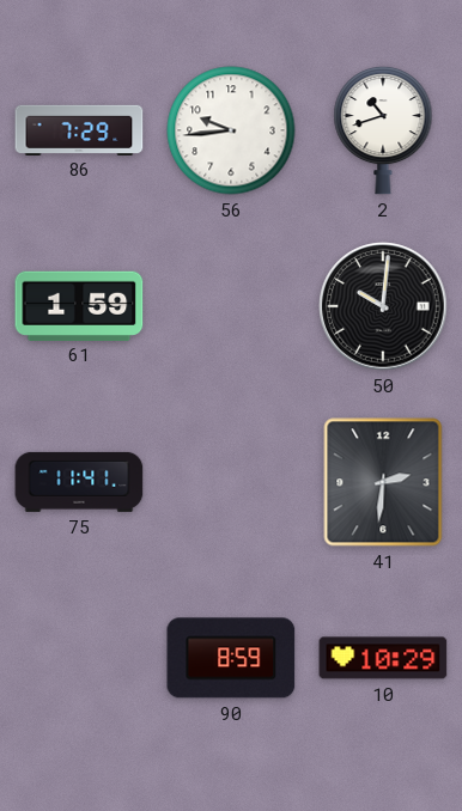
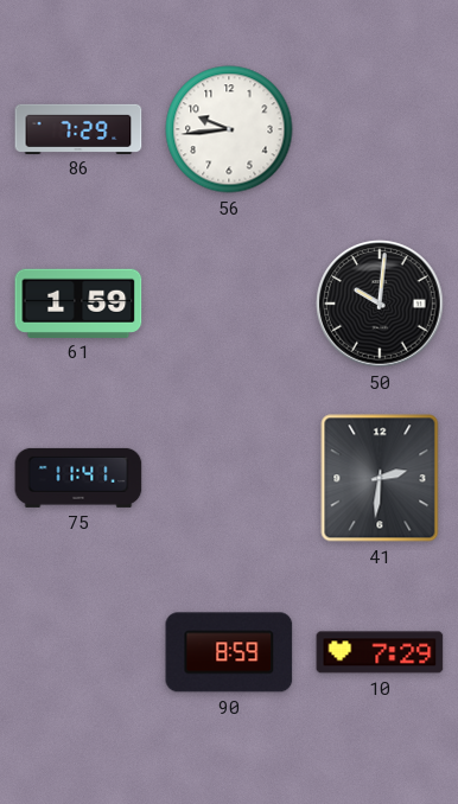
2: 10:42 -> none
10: 10:29 -> 7:29
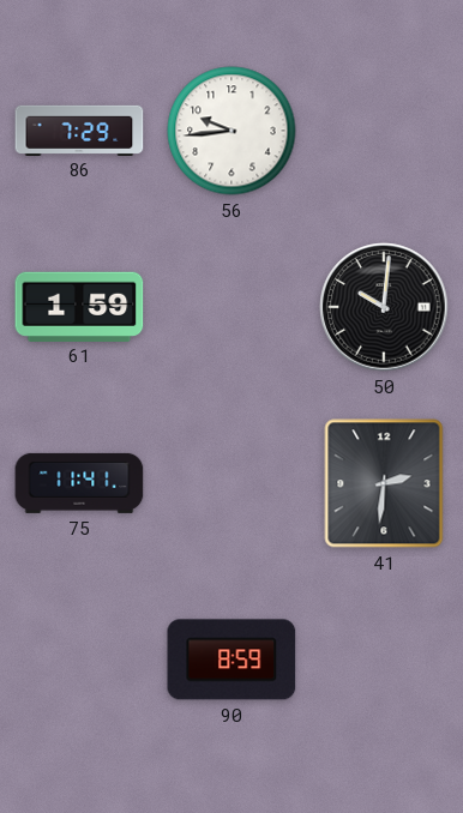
10: 7:29 -> none
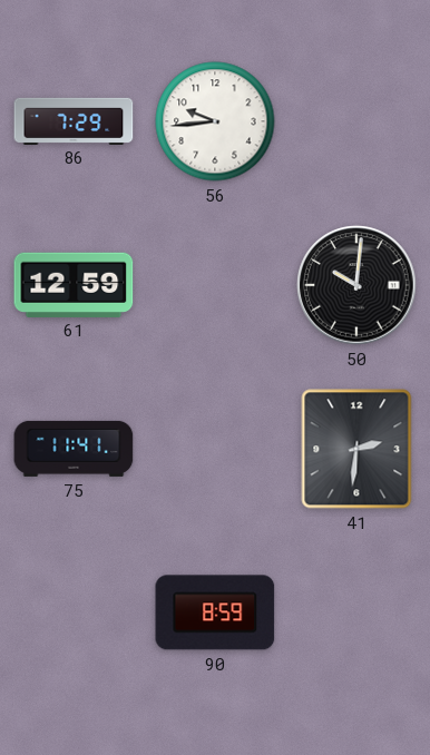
61: 1:59 -> 12:59
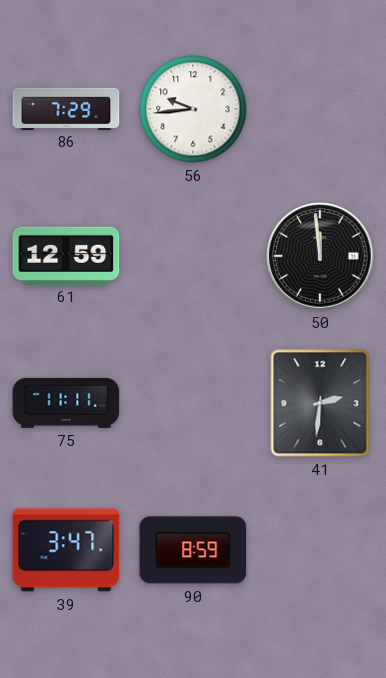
50: 10:01 -> 11:59
75: 11:41 -> 11:11
39: none -> 3:47
